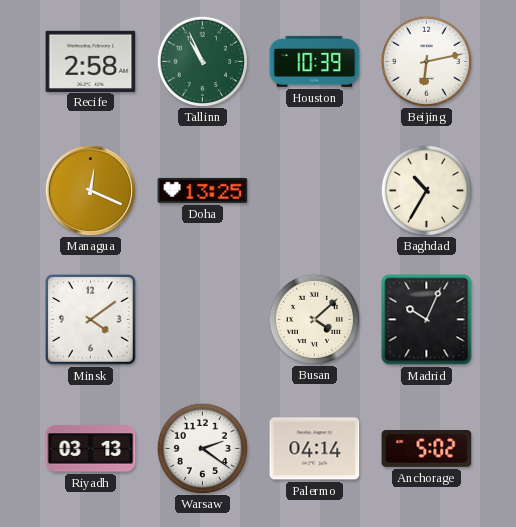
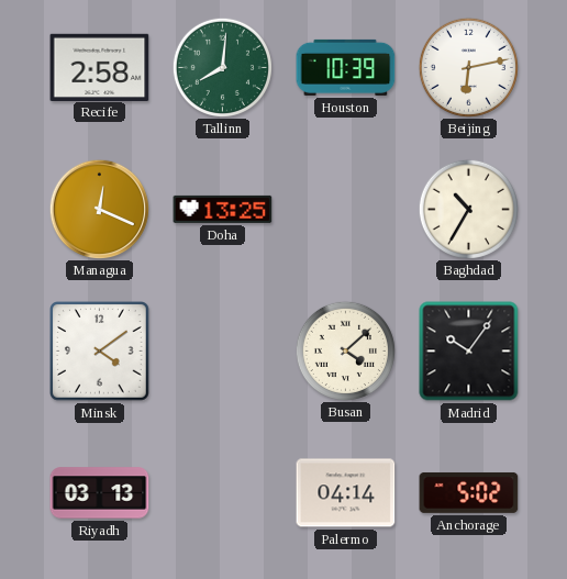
Tallinn: 10:56 -> 8:01
Madrid: 10:04 -> 10:06
Warsaw: 2:21 -> none
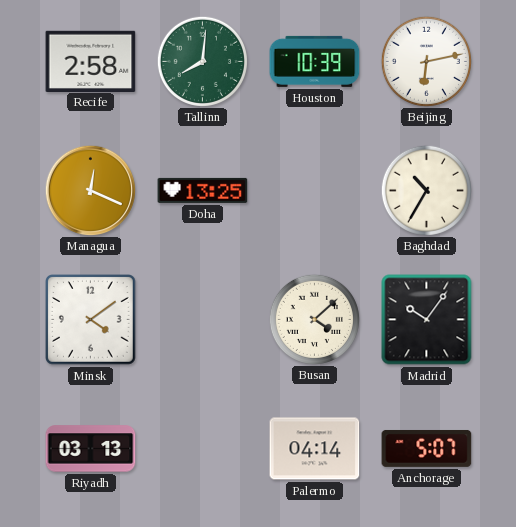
Anchorage: 5:02 -> 5:07
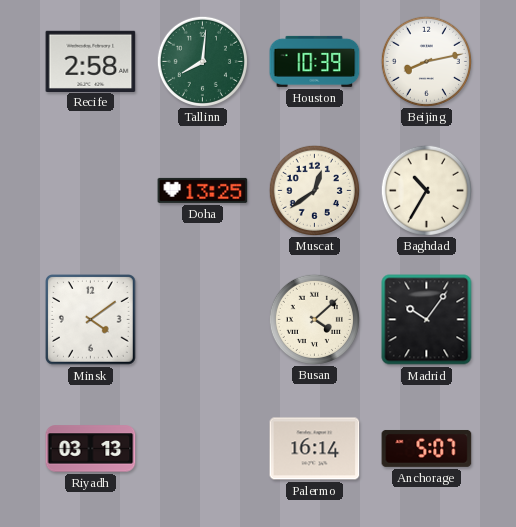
Beijing: 6:13 -> 8:13
Managua: 12:19 -> none
Muscat: none -> 12:39
Palermo: 04:14 -> 16:14
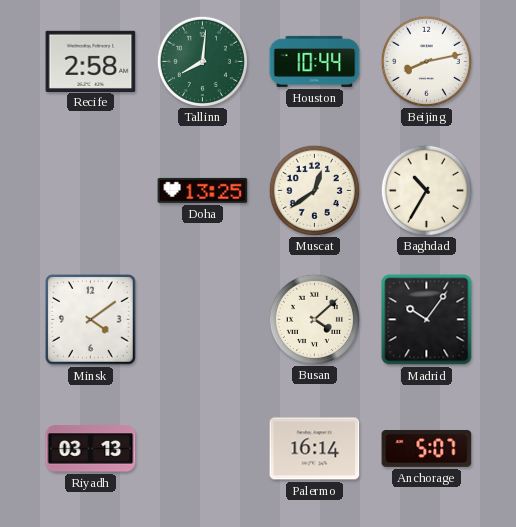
Houston: 10:39 -> 10:44
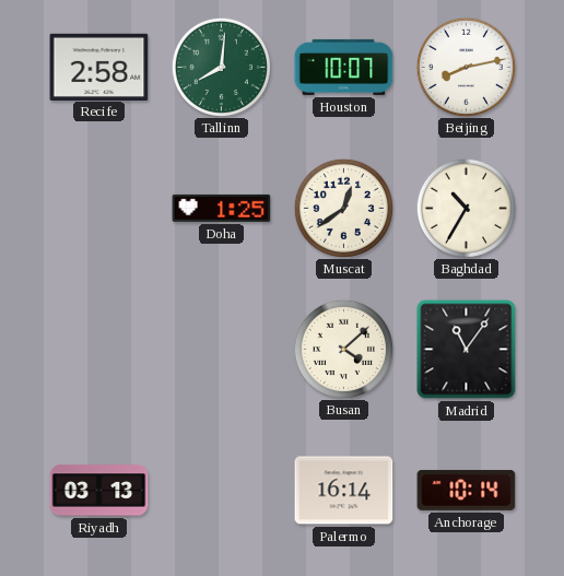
Houston: 10:44 -> 10:07
Doha: 13:25 -> 1:25
Minsk: 4:09 -> none
Madrid: 10:06 -> 11:06
Anchorage: 5:07 -> 10:14
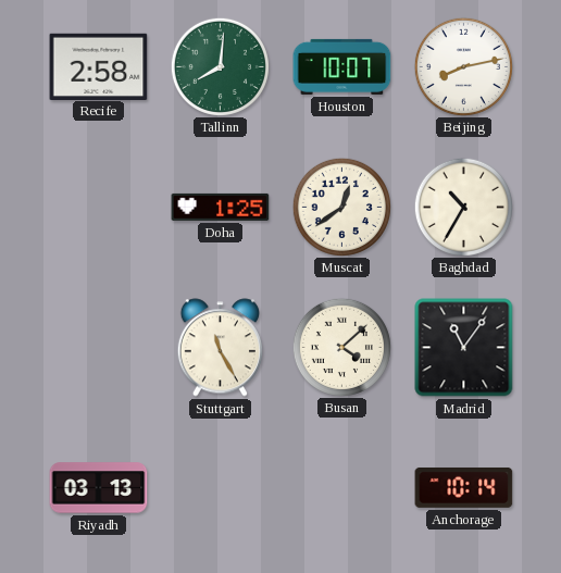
Stuttgart: none -> 11:25
Palermo: 16:14 -> none
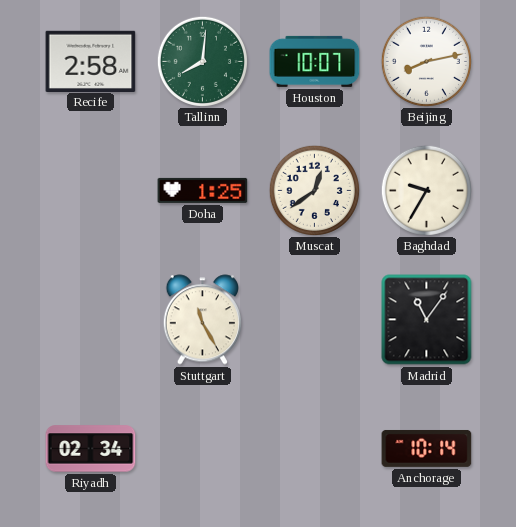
Baghdad: 10:35 -> 9:35
Busan: 4:08 -> none
Riyadh: 03:13 -> 02:34
